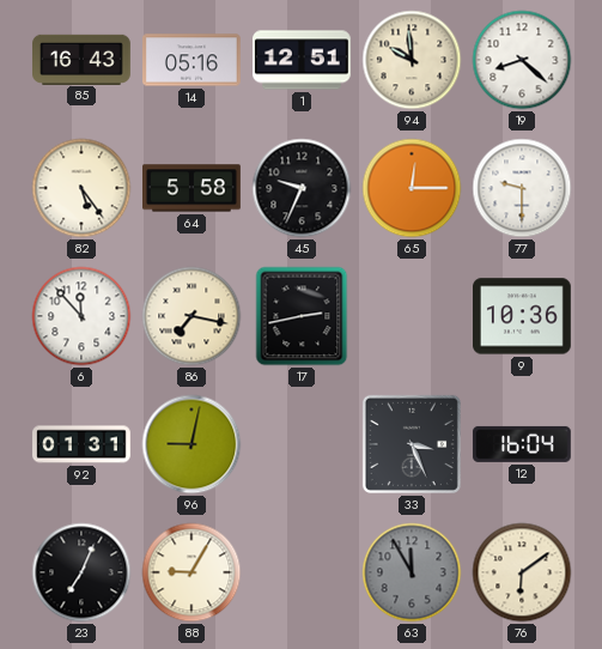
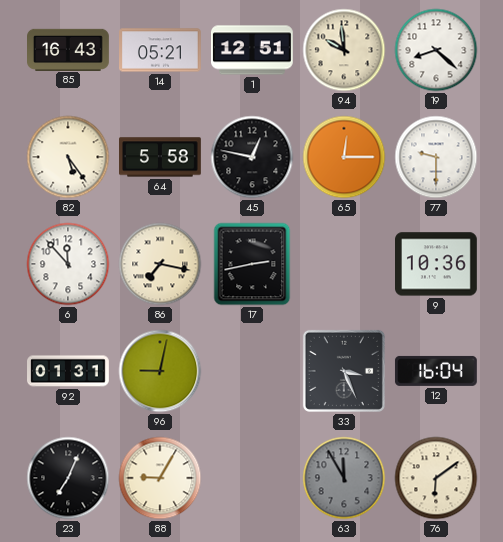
14: 05:16 -> 05:21
45: 9:34 -> 12:47
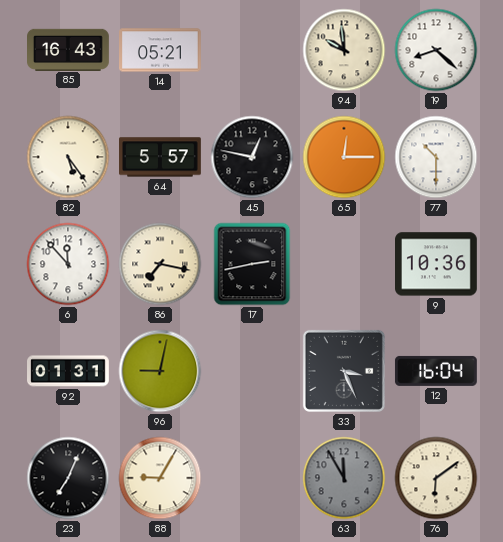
1: 12:51 -> none
64: 5:58 -> 5:57
77: 9:30 -> 10:30
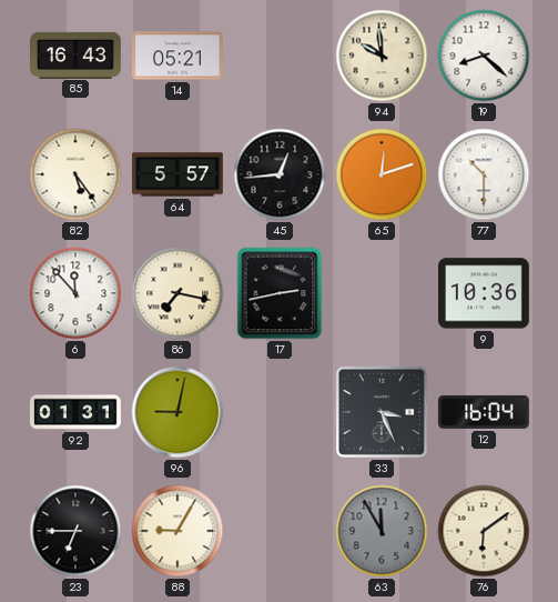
45: 12:47 -> 12:44
65: 12:15 -> 12:12
23: 7:04 -> 6:45
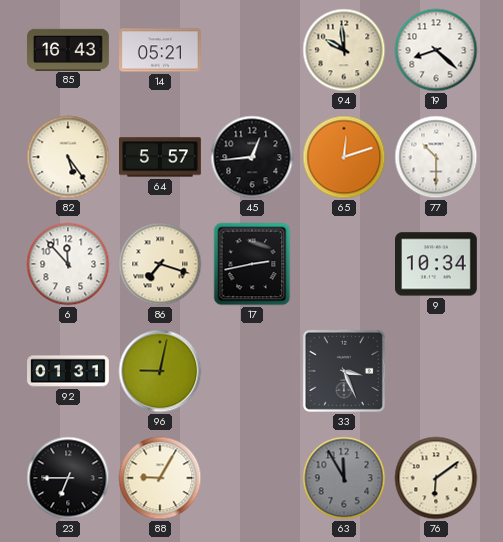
86: 7:17 -> 7:18
9: 10:36 -> 10:34
12: 16:04 -> none
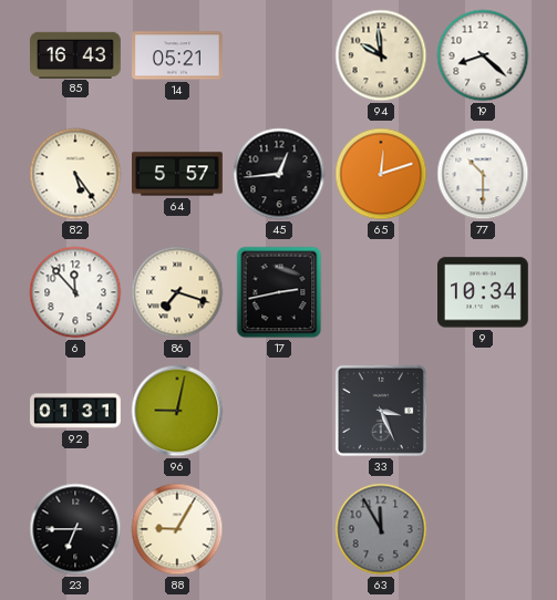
76: 6:09 -> none
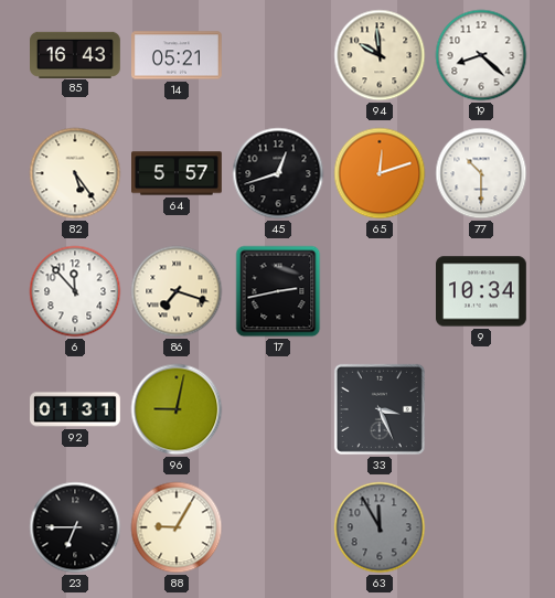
45: 12:44 -> 12:42
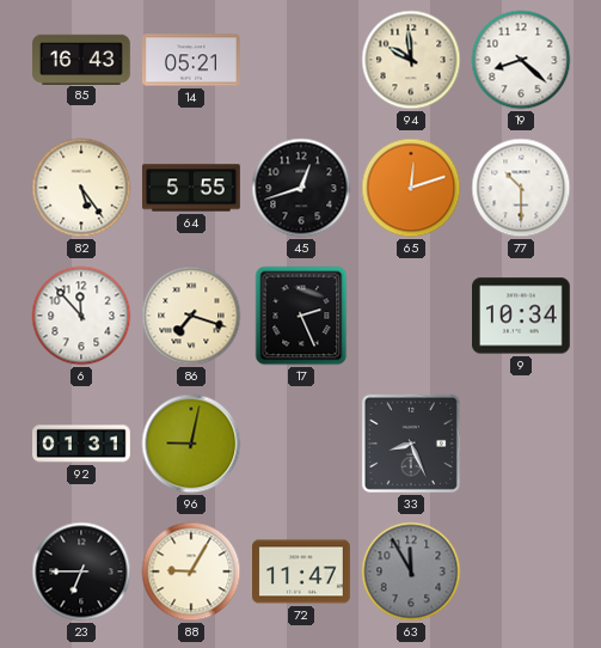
64: 5:57 -> 5:55
17: 2:43 -> 2:26
33: 3:26 -> 8:26
72: none -> 11:47
